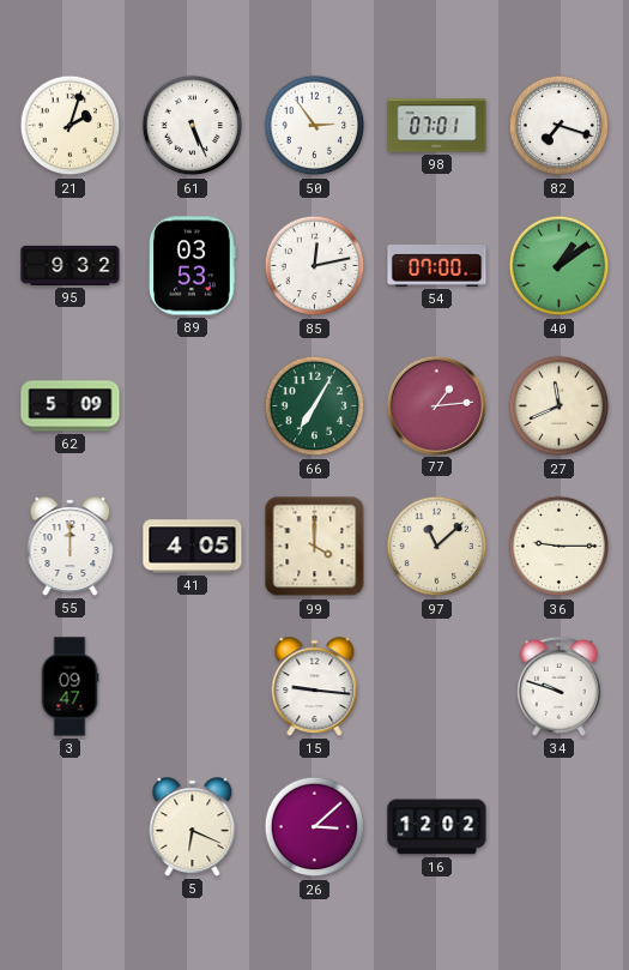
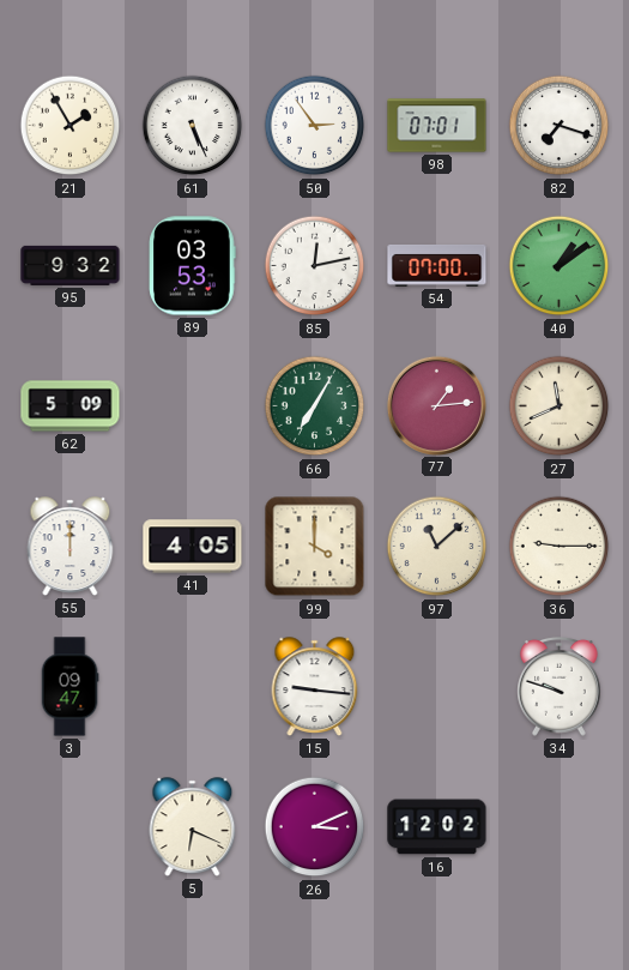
21: 2:03 -> 1:55
26: 3:08 -> 3:11
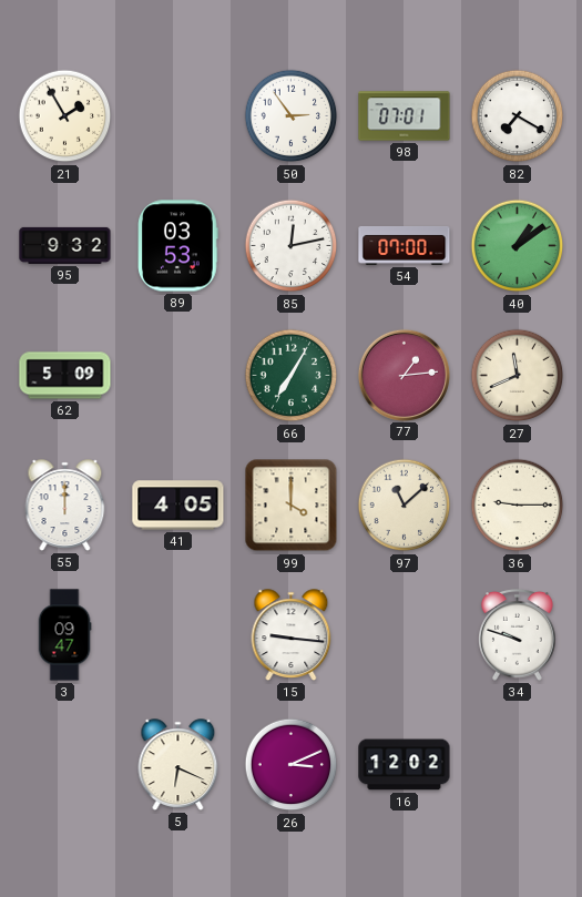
61: 5:26 -> none
82: 7:18 -> 7:20
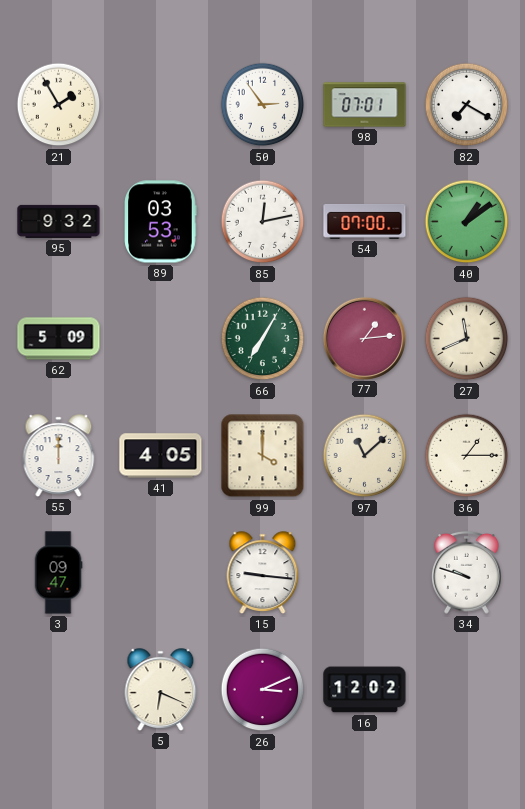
36: 9:15 -> 1:15
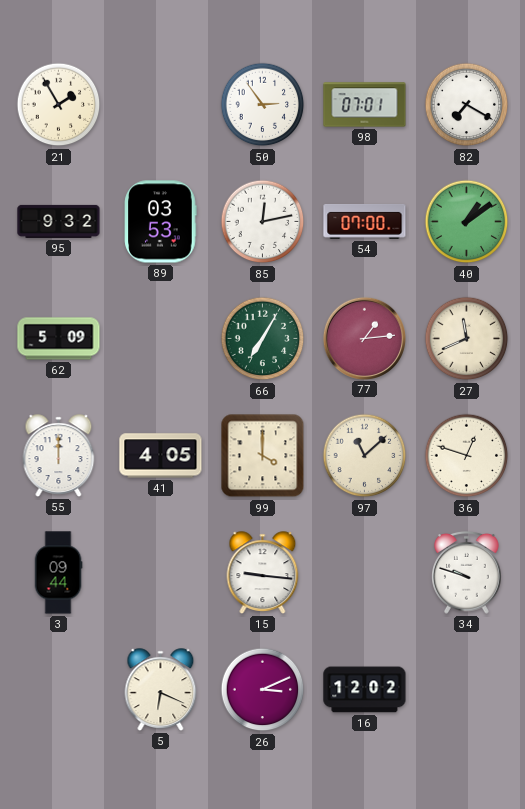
36: 1:15 -> 12:48
3: 09:47 -> 09:44
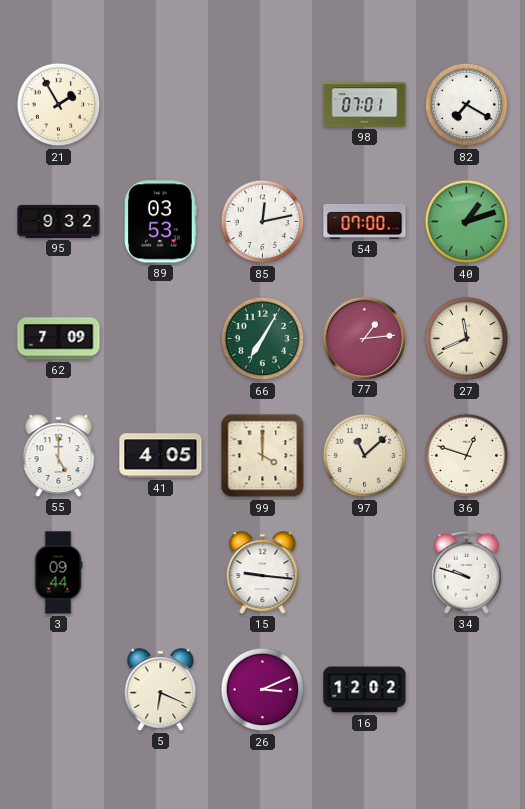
50: 2:54 -> none
40: 1:09 -> 1:12
62: 5:09 -> 7:09
55: 12:00 -> 5:00
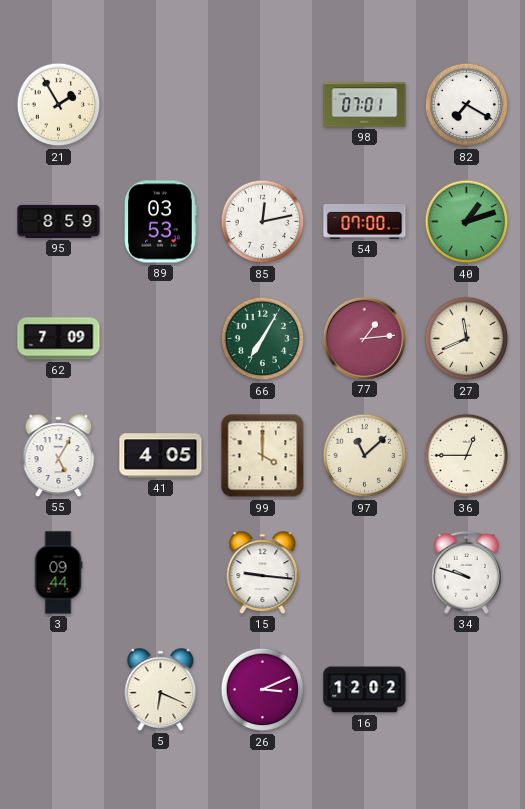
95: 9:32 -> 8:59
55: 5:00 -> 5:05
36: 12:48 -> 12:45
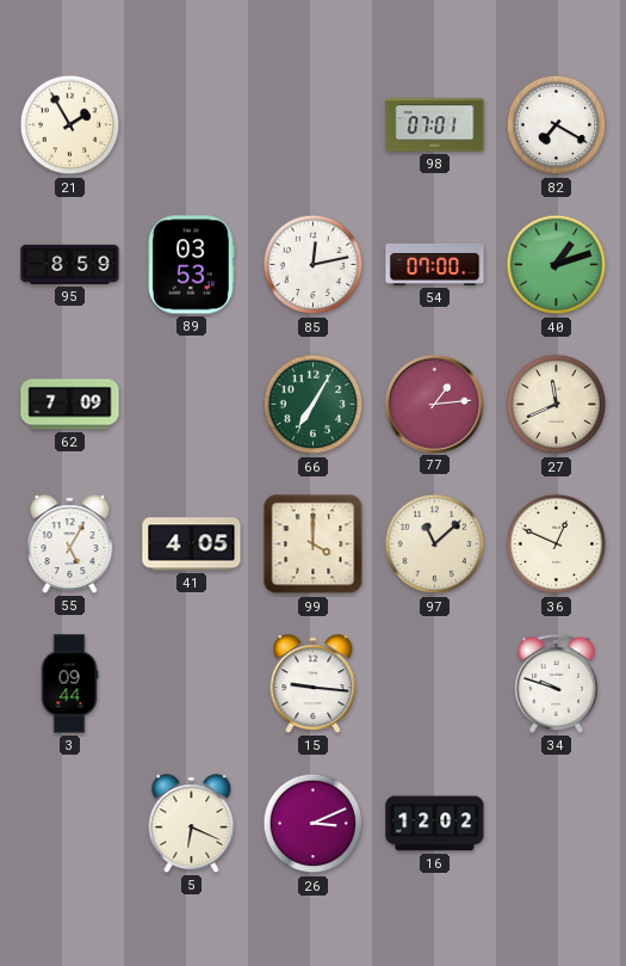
36: 12:45 -> 12:49
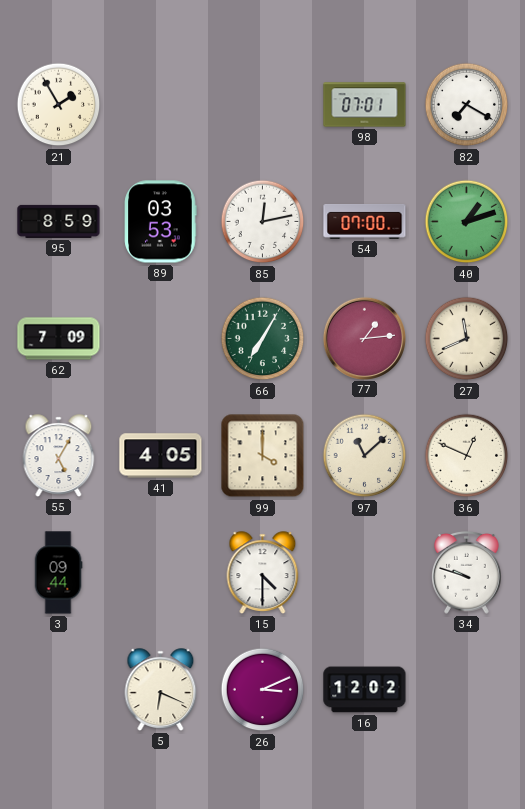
15: 9:16 -> 4:30
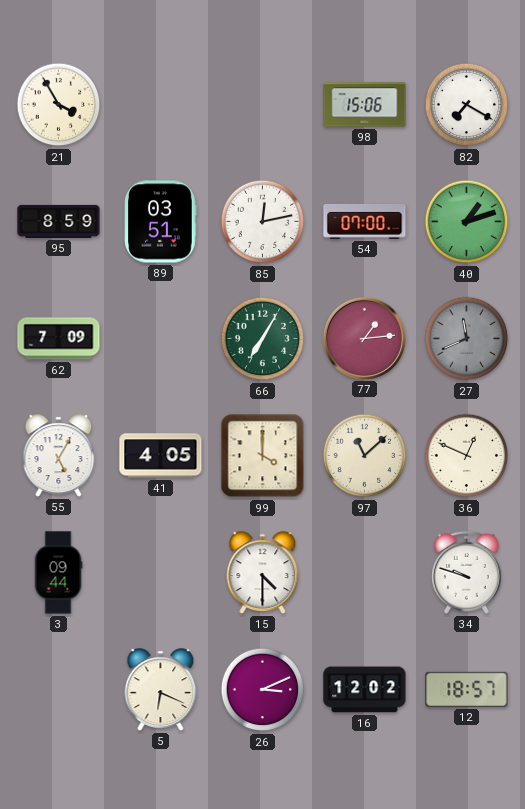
21: 1:55 -> 3:55
98: 07:01 -> 15:06
89: 03:53 -> 03:51
27 dial: cream -> grey
12: none -> 18:57
